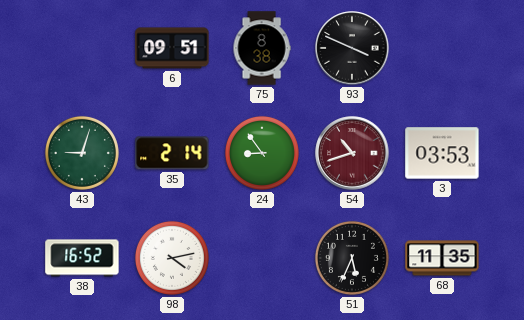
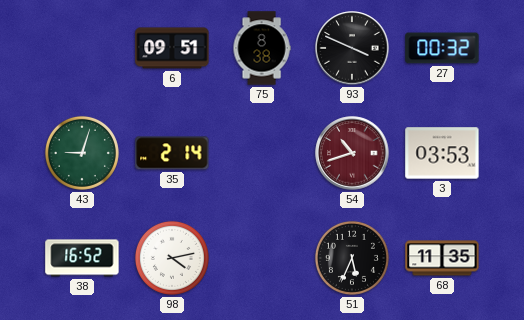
27: none -> 00:32
24: 8:54 -> none
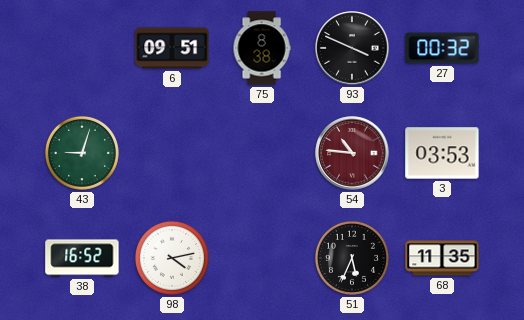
35: 2:14 -> none
54: 10:42 -> 10:46
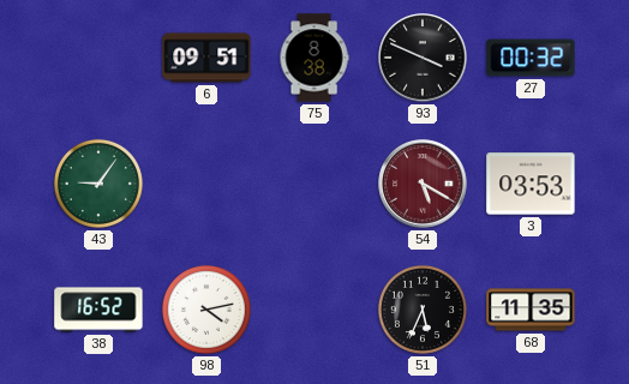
43: 9:03 -> 9:06
54: 10:46 -> 5:20
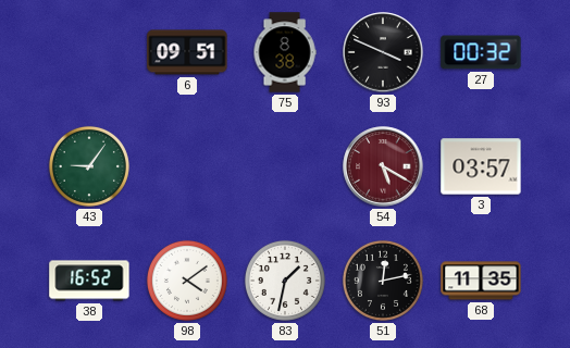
3: 03:53 -> 03:57
98: 4:13 -> 4:09
83: none -> 1:32
51: 5:34 -> 12:13
